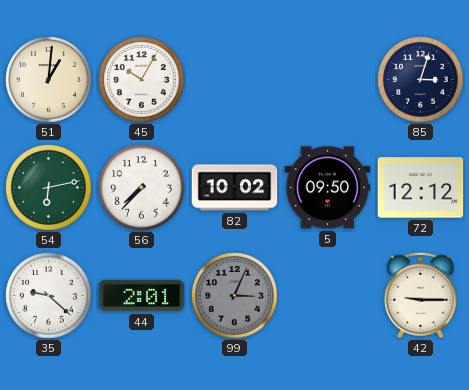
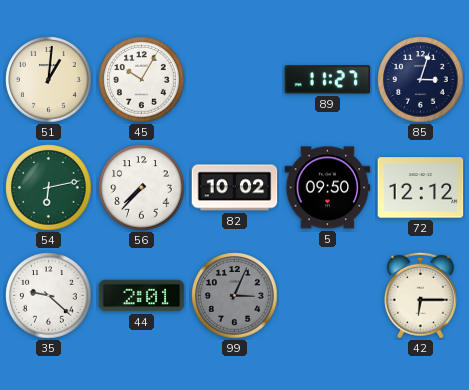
89: none -> 11:27
42: 9:15 -> 6:15
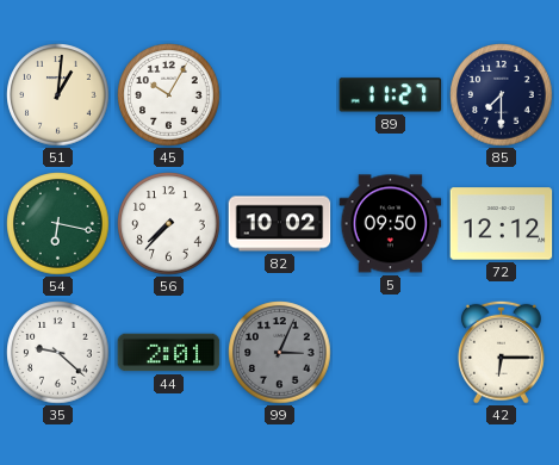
85: 3:03 -> 7:30
54: 6:13 -> 6:17
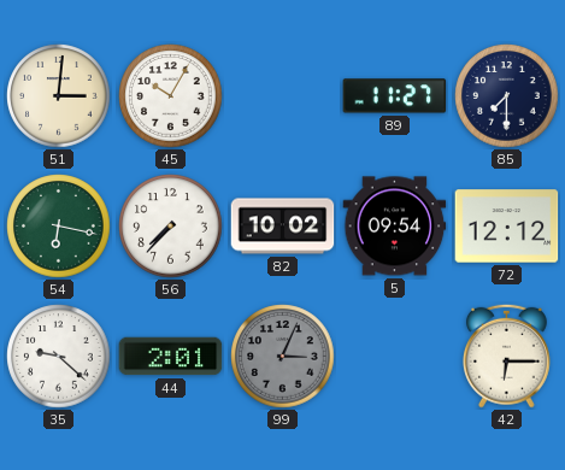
51: 1:01 -> 3:01
5: 09:50 -> 09:54
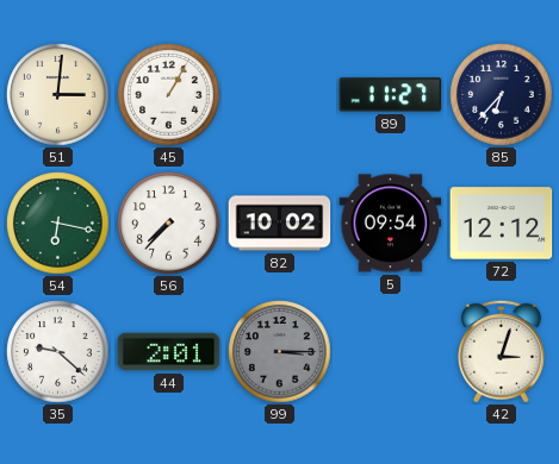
45: 10:05 -> 1:05
85: 7:30 -> 6:37
99: 3:04 -> 3:15
42: 6:15 -> 3:03
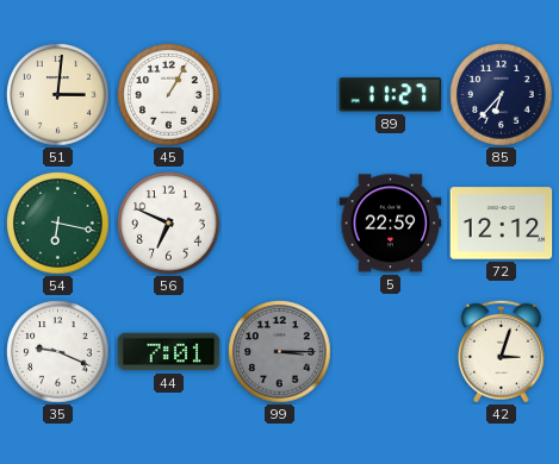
56: 7:37 -> 6:49
82: 10:02 -> none
5: 09:54 -> 22:59
35: 9:22 -> 9:19
44: 2:01 -> 7:01
